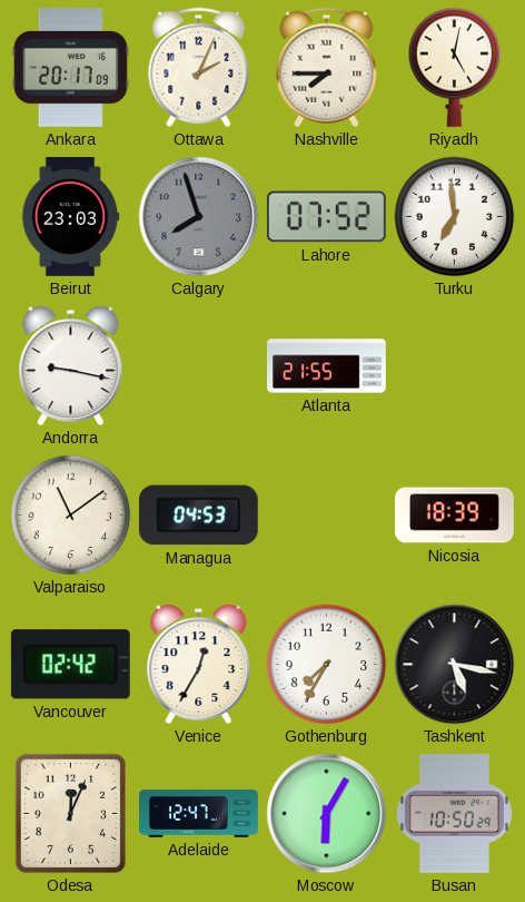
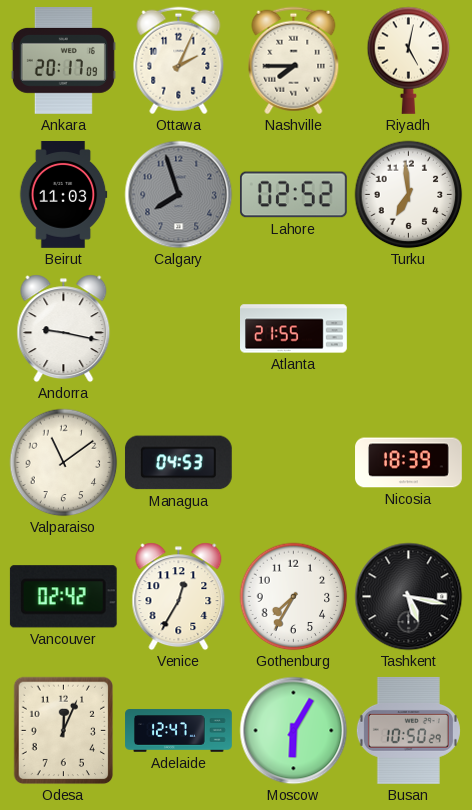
Beirut: 23:03 -> 11:03
Lahore: 07:52 -> 02:52
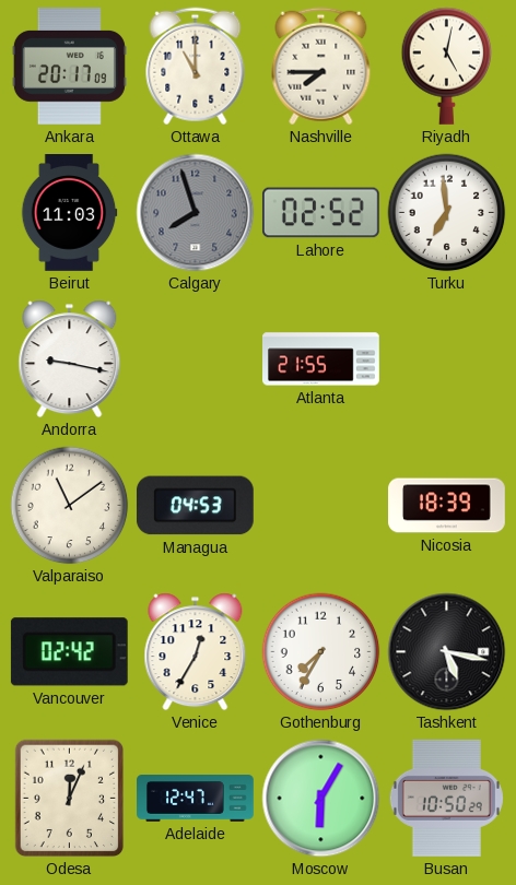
Ottawa: 2:04 -> 11:00
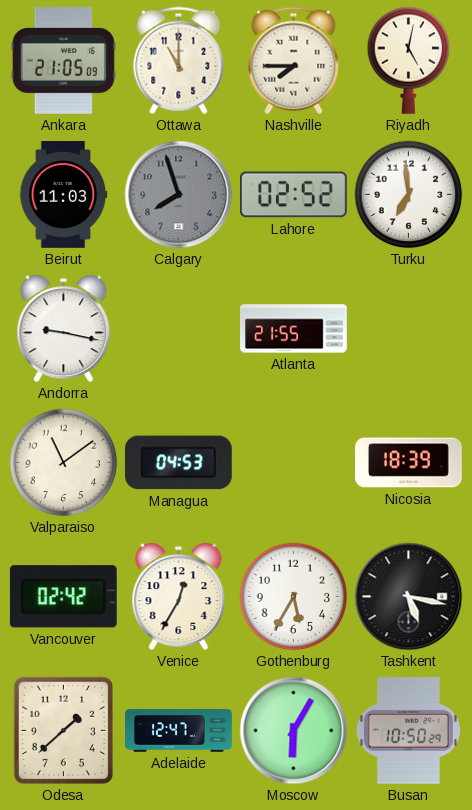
Ankara: 20:17 -> 21:05
Gothenburg: 7:35 -> 5:35
Odesa: 12:04 -> 1:38
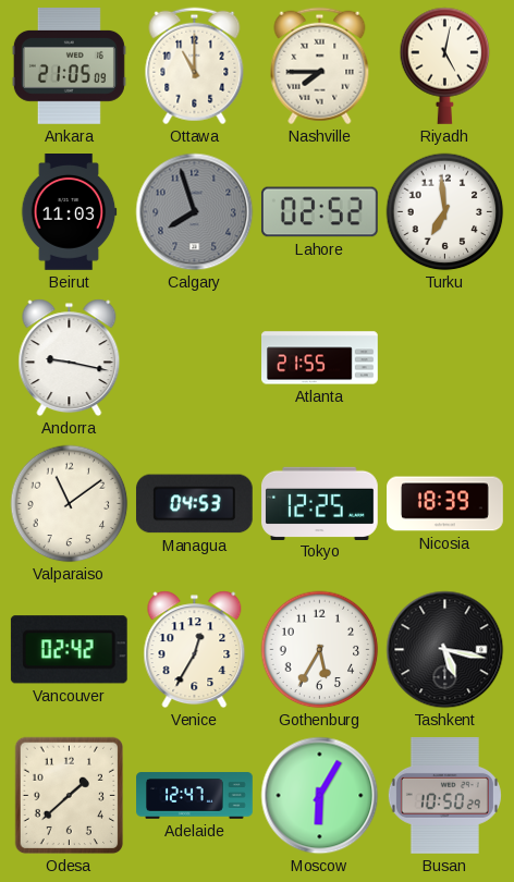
Tokyo: none -> 12:25
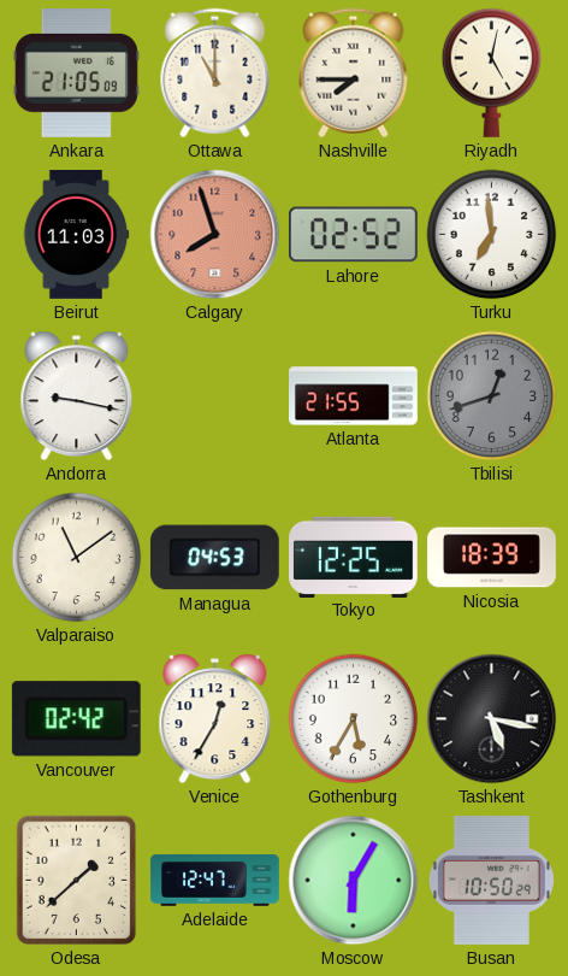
Calgary dial: grey -> salmon
Tbilisi: none -> 12:42
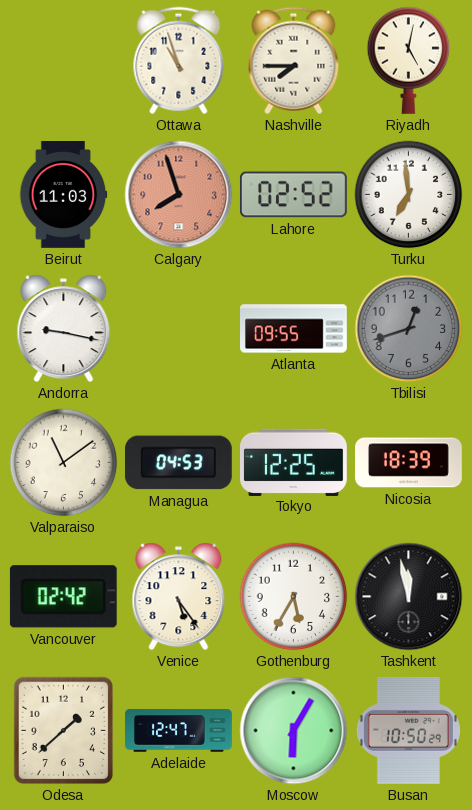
Ankara: 21:05 -> none
Ottawa: 11:00 -> 10:57
Atlanta: 21:55 -> 09:55
Venice: 12:35 -> 5:24
Tashkent: 5:17 -> 11:58
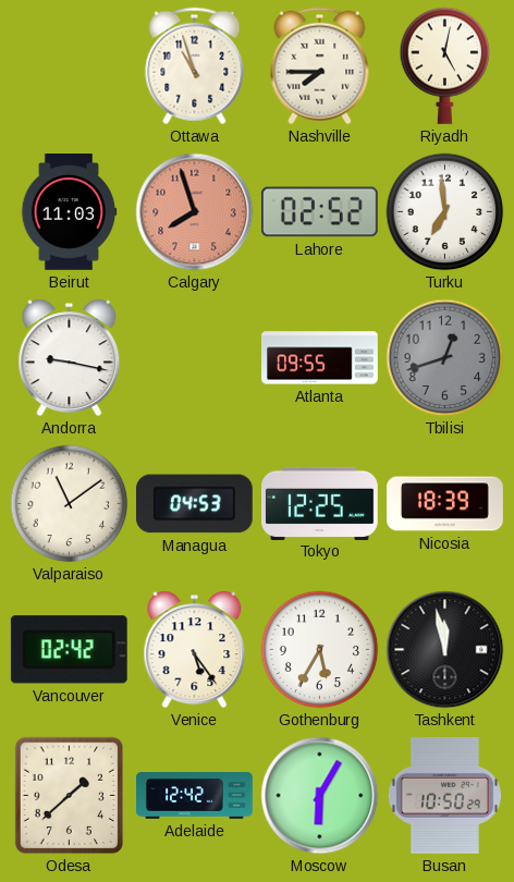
Adelaide: 12:47 -> 12:42
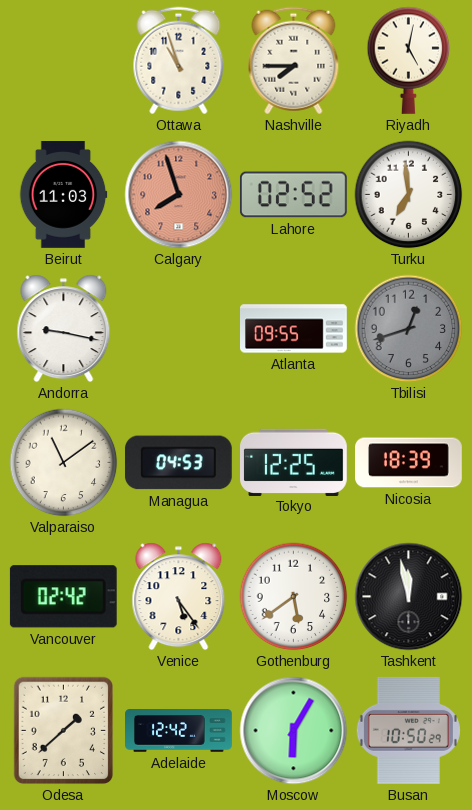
Gothenburg: 5:35 -> 5:39
